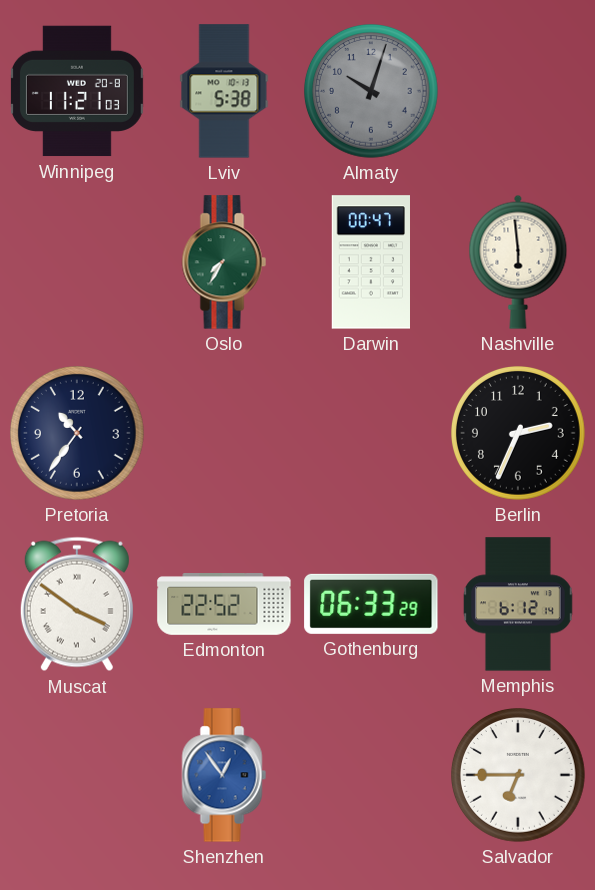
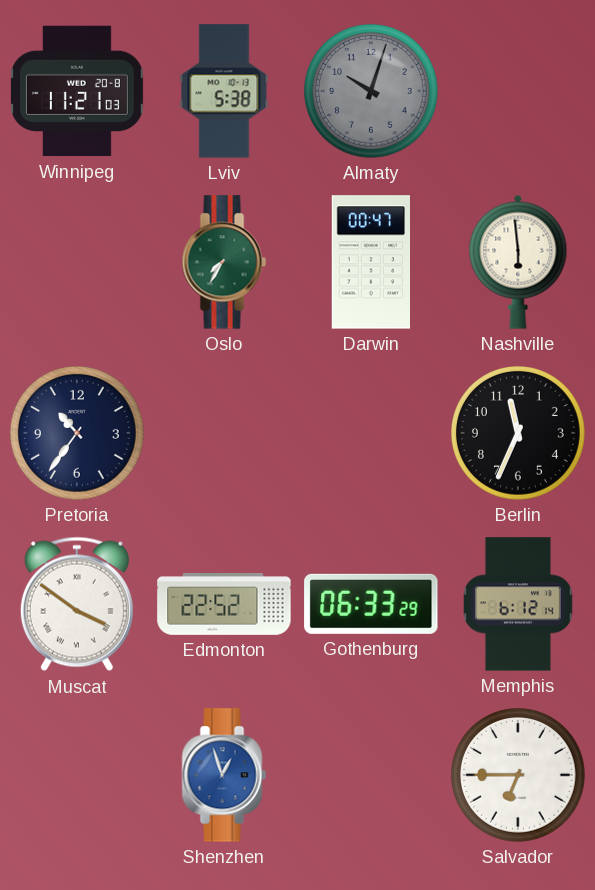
Berlin: 2:34 -> 11:34
Shenzhen: 12:54 -> 12:57
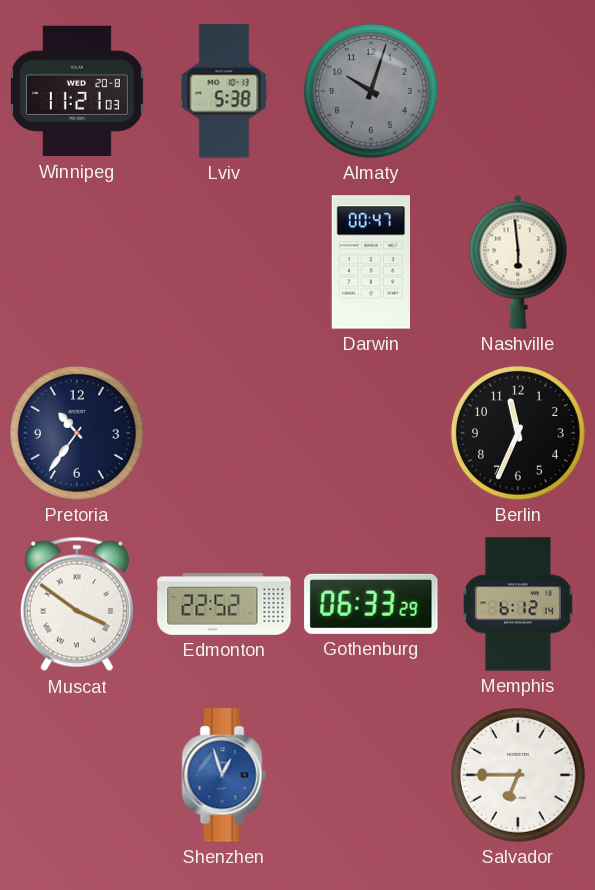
Oslo: 7:35 -> none
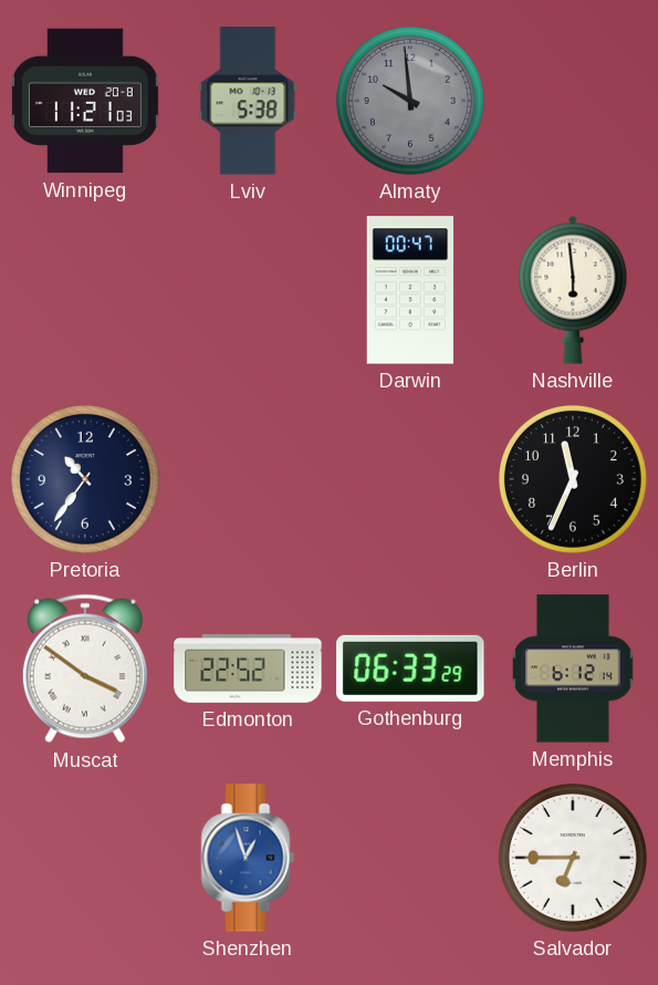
Almaty: 10:03 -> 9:59
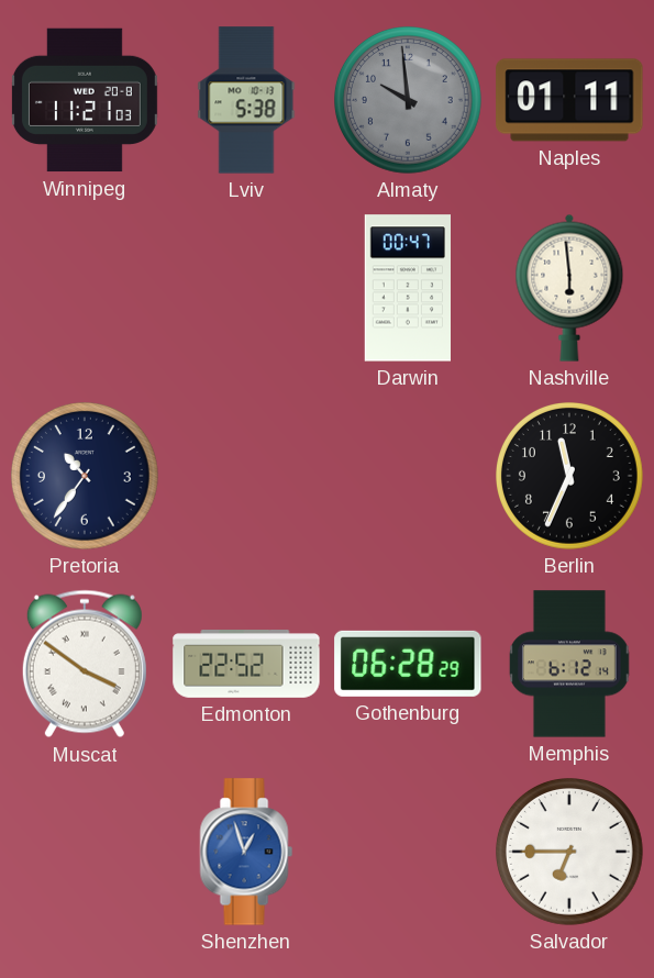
Naples: none -> 01:11
Gothenburg: 06:33 -> 06:28
